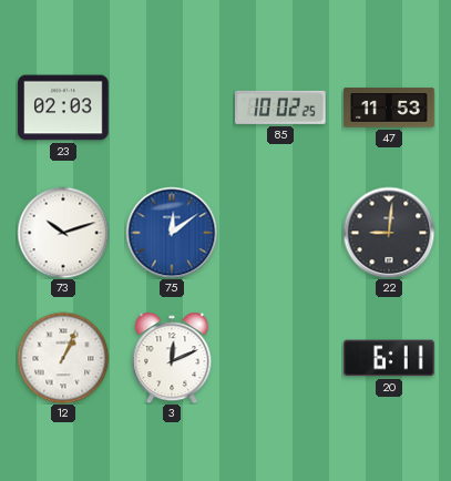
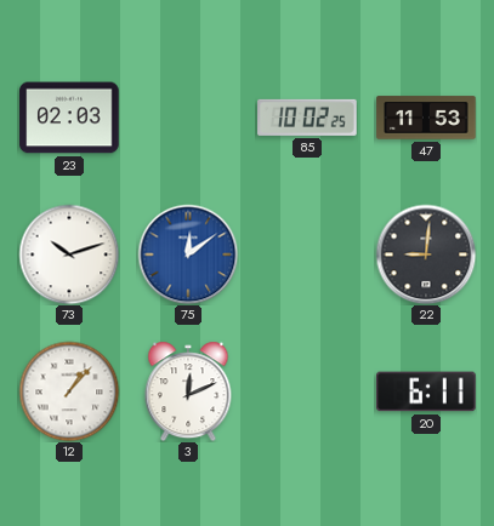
12: 1:04 -> 1:07
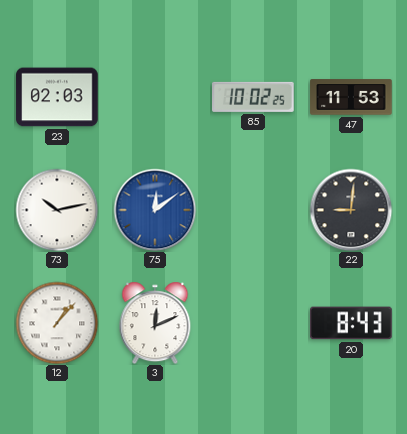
73: 10:12 -> 10:13
20: 6:11 -> 8:43
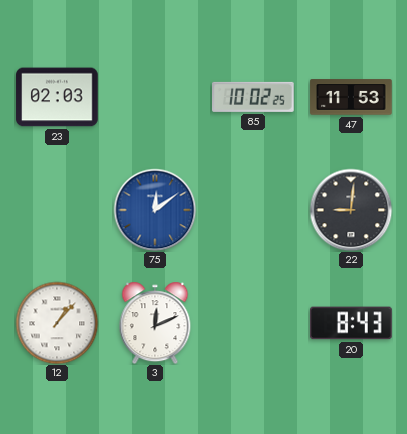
73: 10:13 -> none
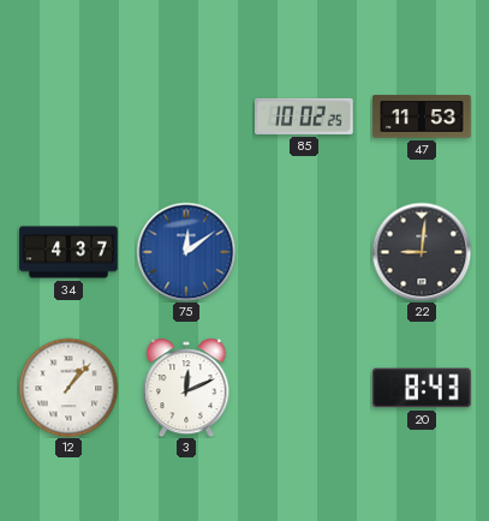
23: 02:03 -> none
34: none -> 4:37
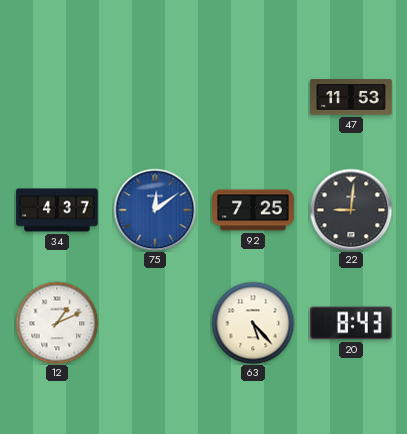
85: 10:02 -> none
92: none -> 7:25
12: 1:07 -> 1:11
3: 12:11 -> none
63: none -> 5:23
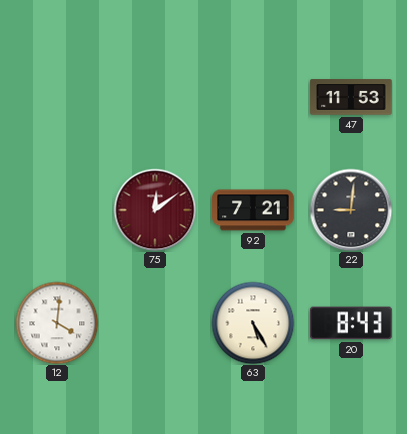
34: 4:37 -> none
75 dial: blue -> burgundy
92: 7:25 -> 7:21
12: 1:11 -> 4:01
63: 5:23 -> 5:25
